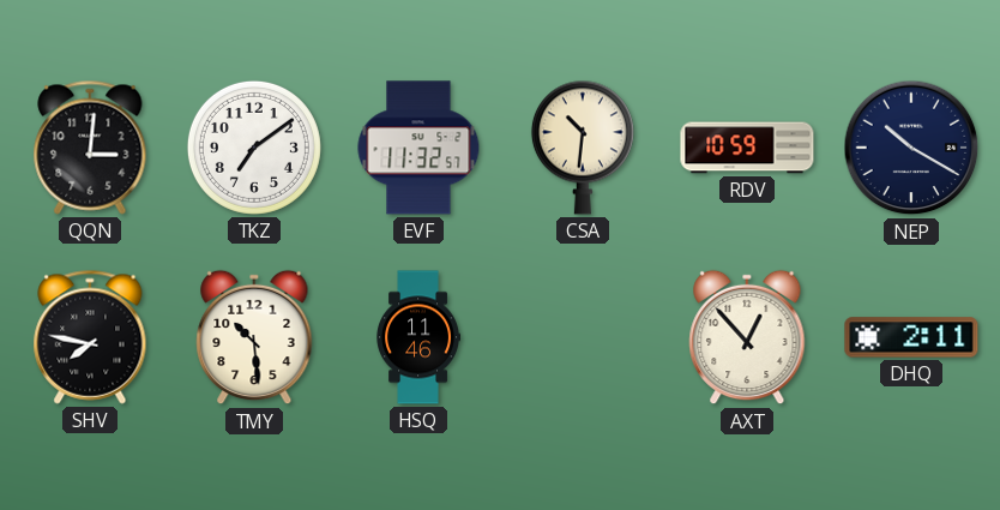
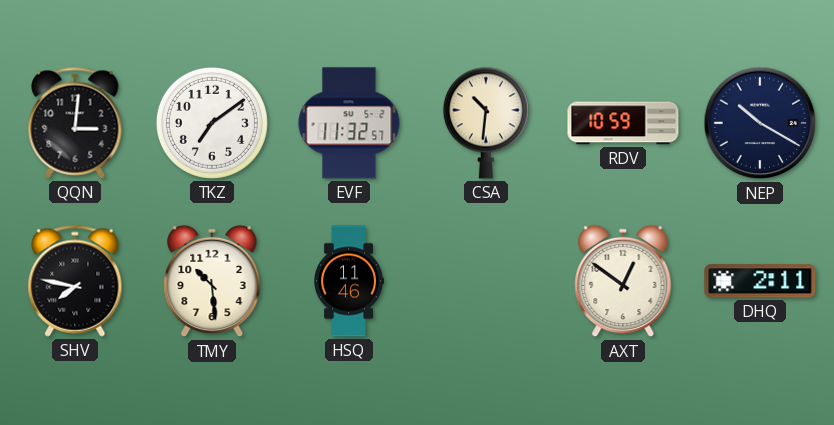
AXT: 12:53 -> 12:51
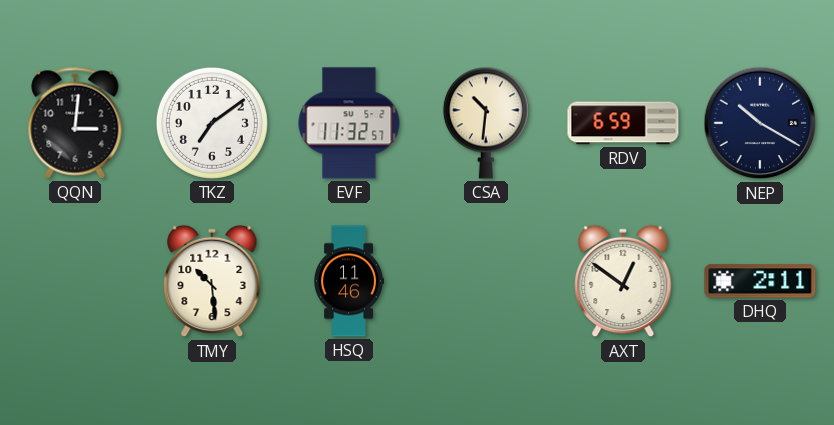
RDV: 10:59 -> 6:59
SHV: 7:47 -> none
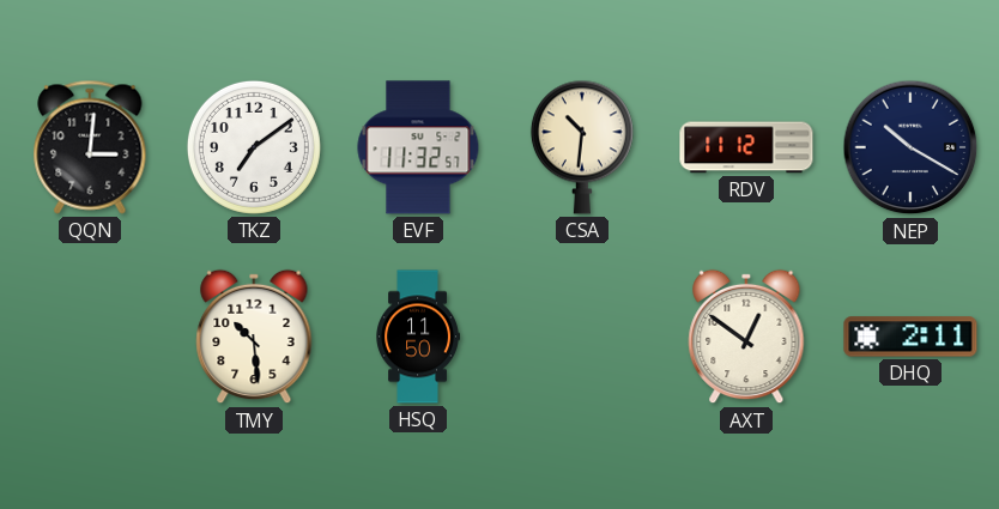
RDV: 6:59 -> 11:12
HSQ: 11:46 -> 11:50
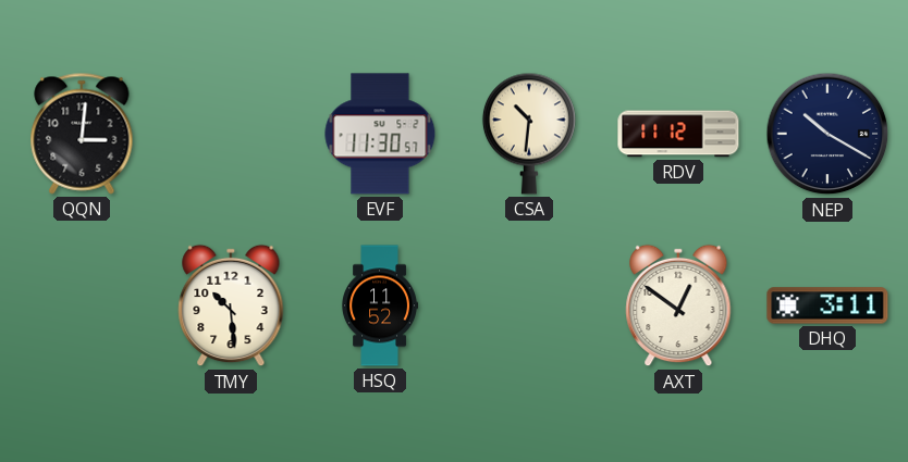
TKZ: 7:09 -> none
EVF: 11:32 -> 11:30
HSQ: 11:50 -> 11:52
DHQ: 2:11 -> 3:11
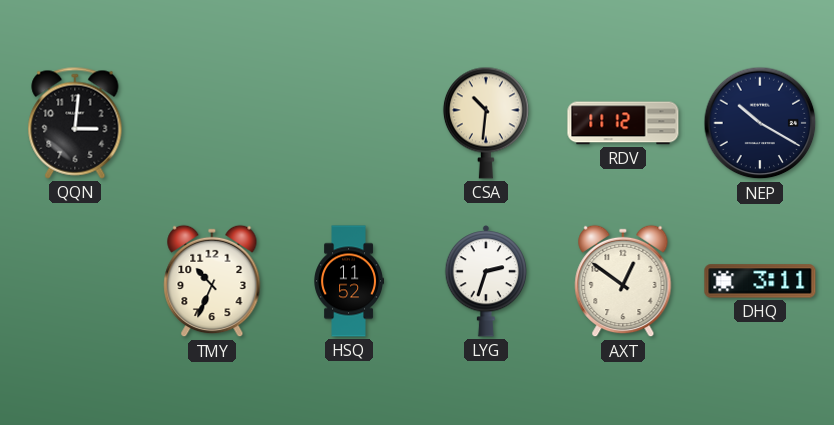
EVF: 11:30 -> none
TMY: 10:29 -> 10:34
LYG: none -> 2:33
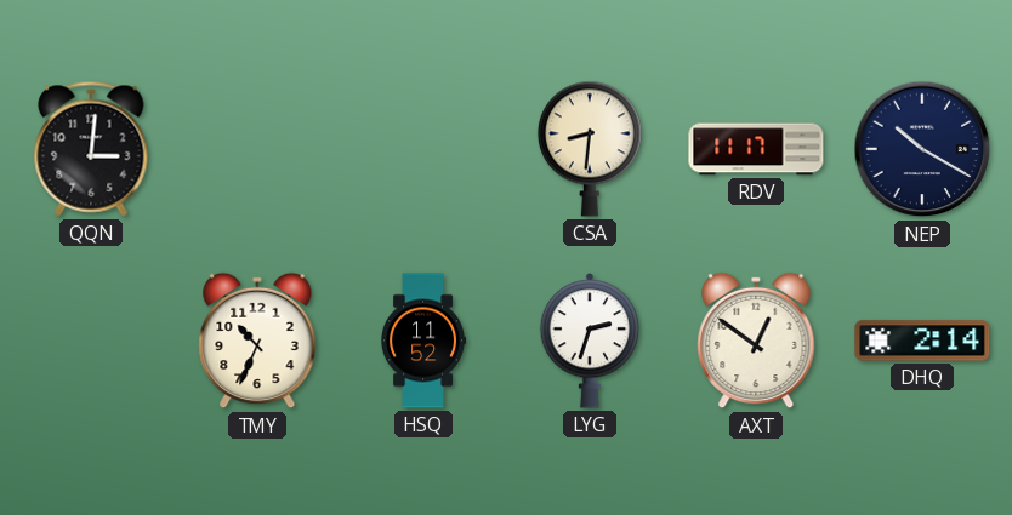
CSA: 10:31 -> 8:31
RDV: 11:12 -> 11:17
DHQ: 3:11 -> 2:14
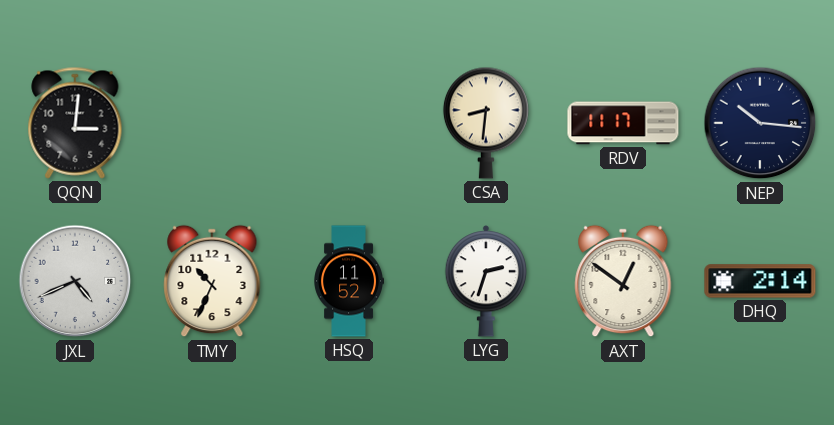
NEP: 10:20 -> 10:16
JXL: none -> 4:41
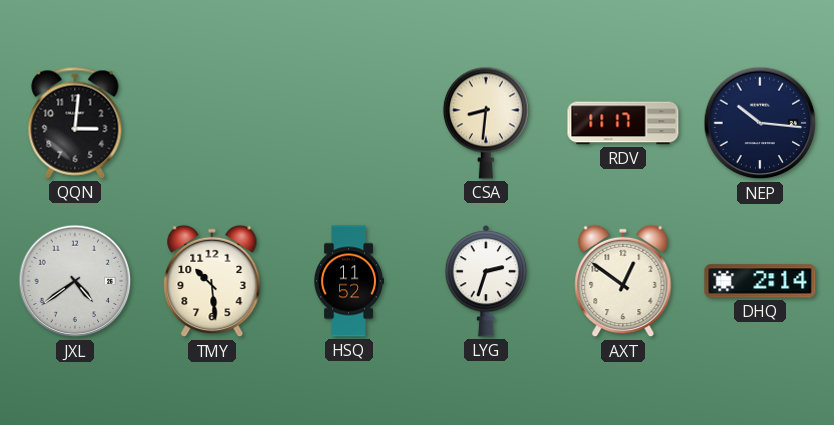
JXL: 4:41 -> 4:39
TMY: 10:34 -> 10:29
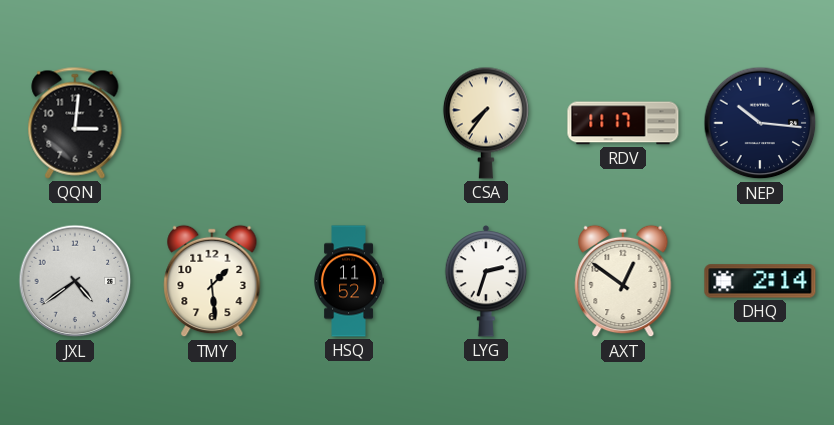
CSA: 8:31 -> 7:36
TMY: 10:29 -> 1:29
